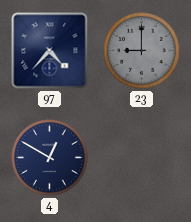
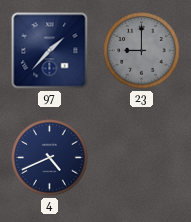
97: 4:37 -> 1:37
4: 12:50 -> 4:41
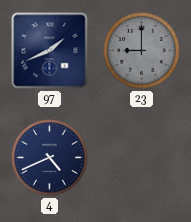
97: 1:37 -> 1:41
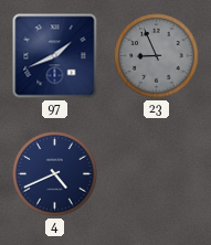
23: 9:00 -> 8:56
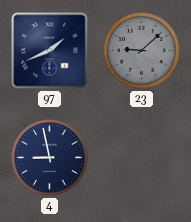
23: 8:56 -> 9:08
4: 4:41 -> 8:58
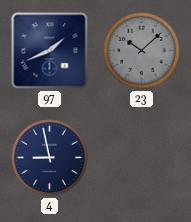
23: 9:08 -> 10:08
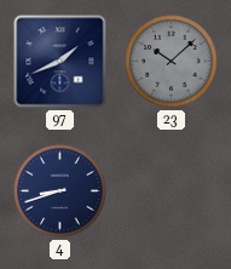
4: 8:58 -> 8:42
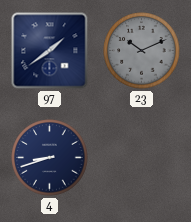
97: 1:41 -> 1:39
23: 10:08 -> 10:11
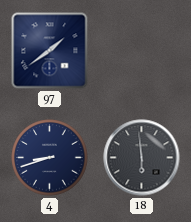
23: 10:11 -> none
18: none -> 5:59
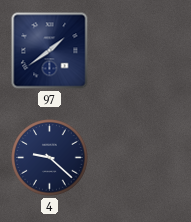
4: 8:42 -> 9:22
18: 5:59 -> none
